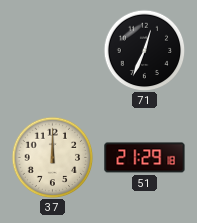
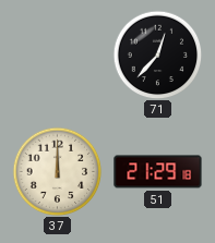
71: 12:34 -> 12:37
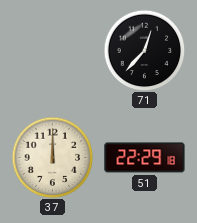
51: 21:29 -> 22:29
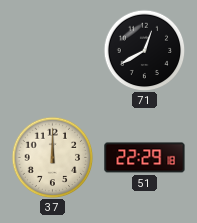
71: 12:37 -> 12:40
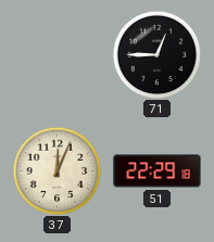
71: 12:40 -> 12:45
37: 12:00 -> 12:04
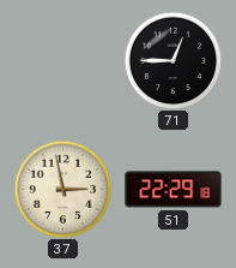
37: 12:04 -> 2:58
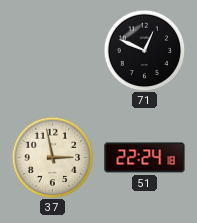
71: 12:45 -> 12:49
51: 22:29 -> 22:24
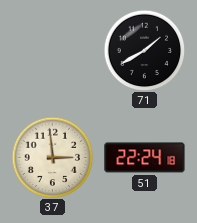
71: 12:49 -> 1:40
37: 2:58 -> 2:59
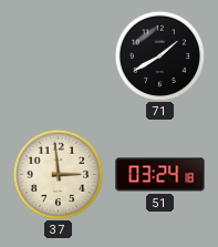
51: 22:24 -> 03:24
